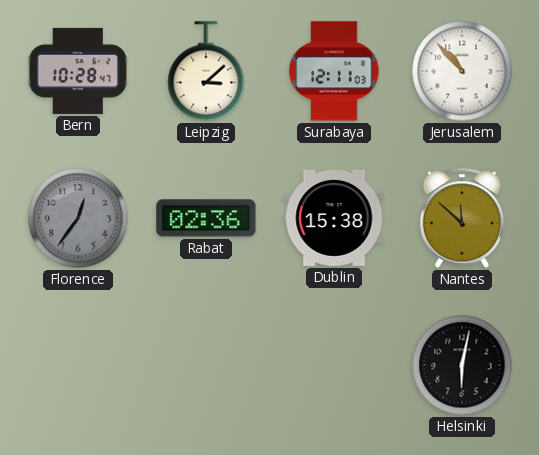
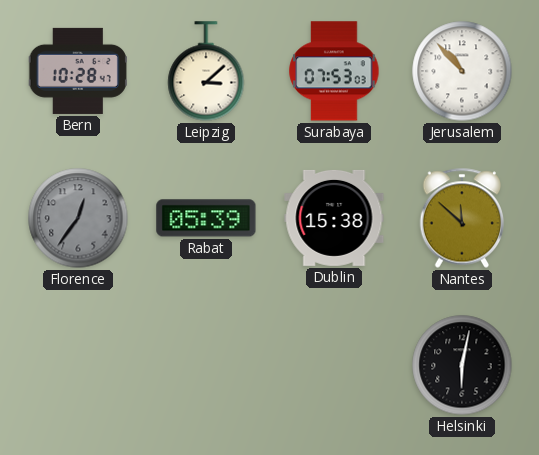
Surabaya: 12:11 -> 07:53
Rabat: 02:36 -> 05:39
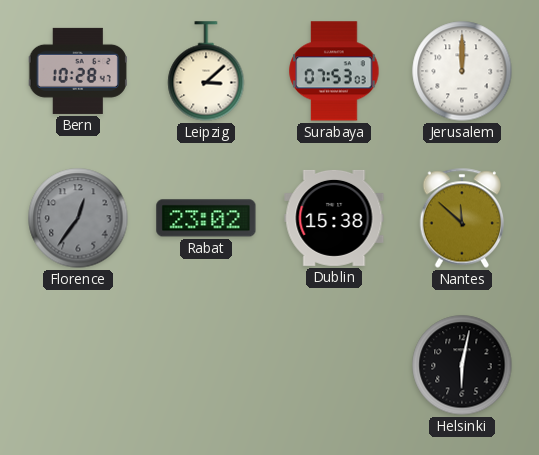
Jerusalem: 10:53 -> 12:00
Rabat: 05:39 -> 23:02
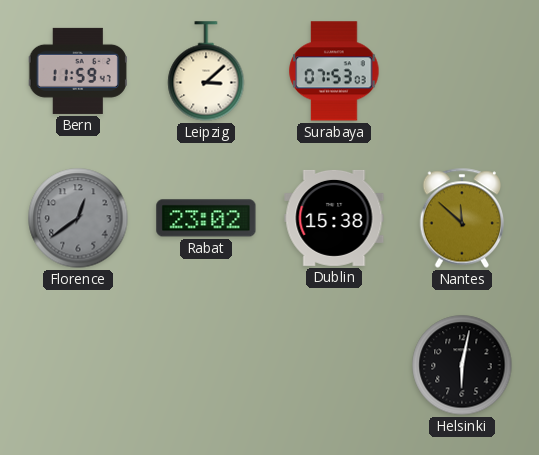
Bern: 10:28 -> 11:59
Jerusalem: 12:00 -> none
Florence: 12:36 -> 12:39
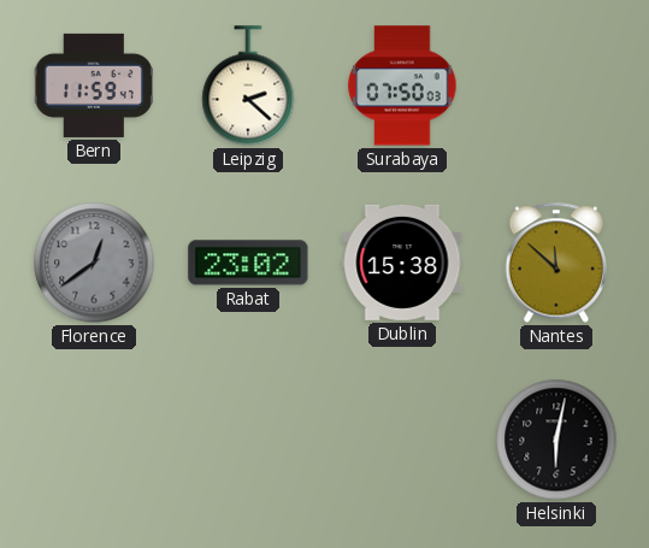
Leipzig: 3:08 -> 2:22
Surabaya: 07:53 -> 07:50
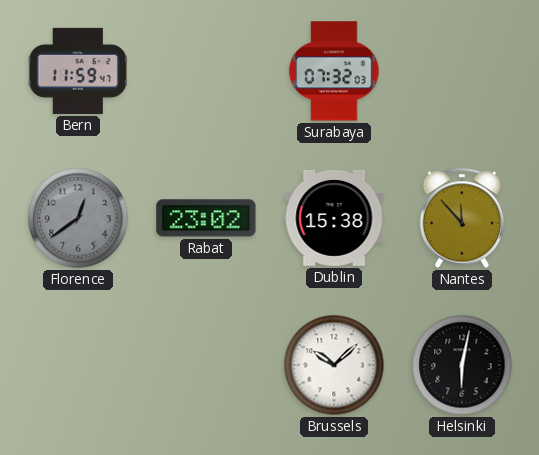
Leipzig: 2:22 -> none
Surabaya: 07:50 -> 07:32
Nantes: 11:52 -> 11:53
Brussels: none -> 10:08
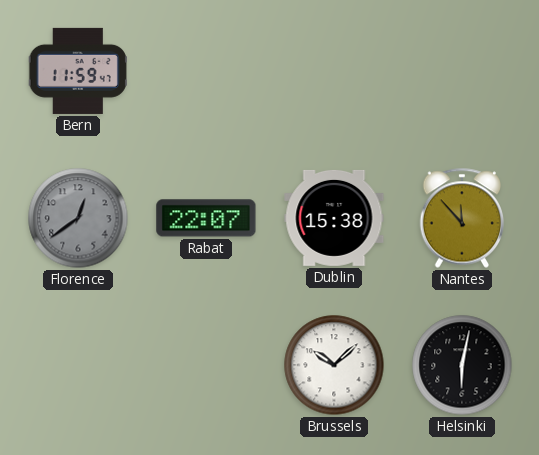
Surabaya: 07:32 -> none
Rabat: 23:02 -> 22:07
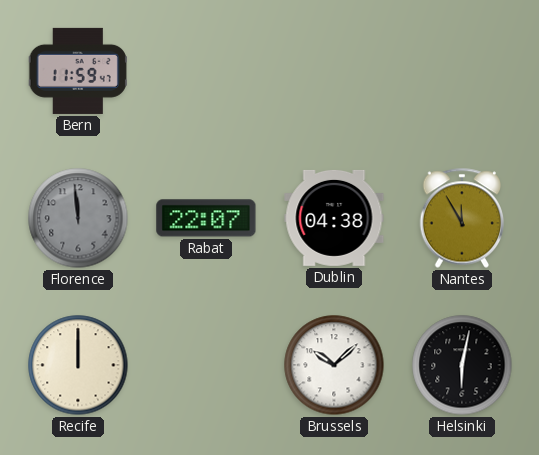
Florence: 12:39 -> 11:59
Dublin: 15:38 -> 04:38
Nantes: 11:53 -> 11:55
Recife: none -> 12:00
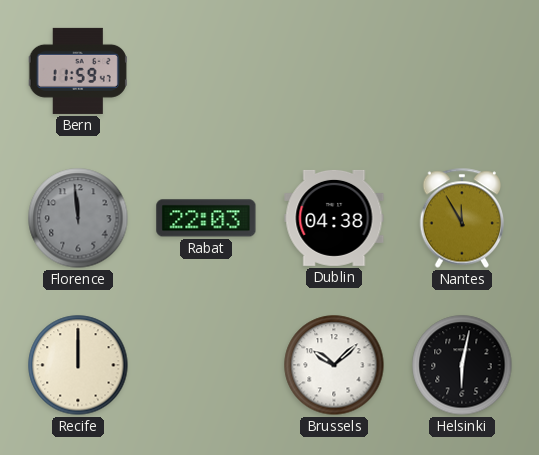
Rabat: 22:07 -> 22:03
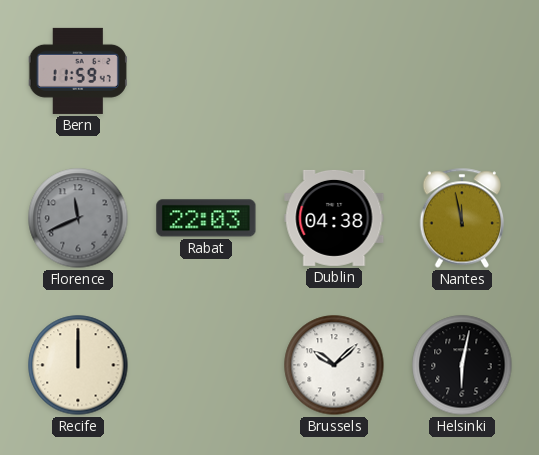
Florence: 11:59 -> 11:41
Nantes: 11:55 -> 11:58
